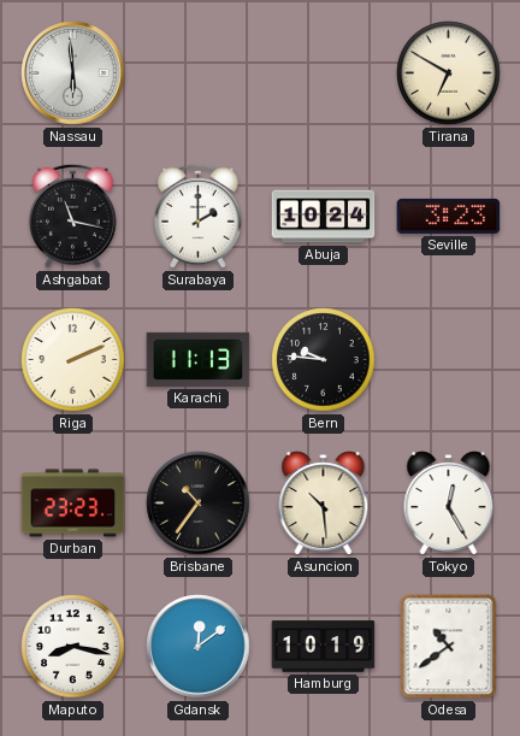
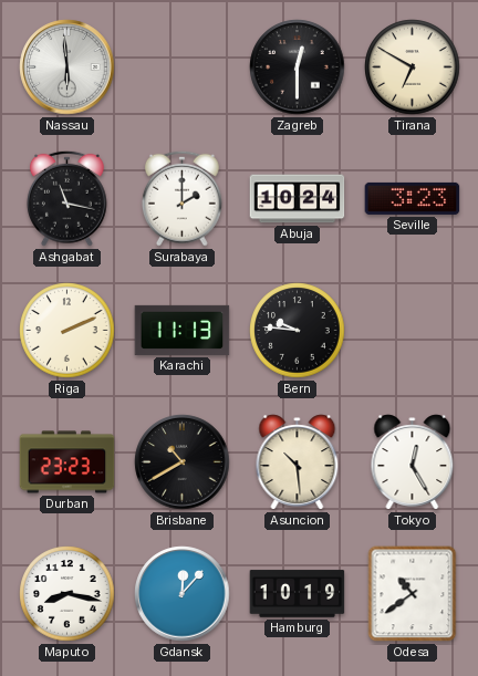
Zagreb: none -> 12:30
Brisbane: 10:36 -> 10:40
Gdansk: 12:09 -> 12:07
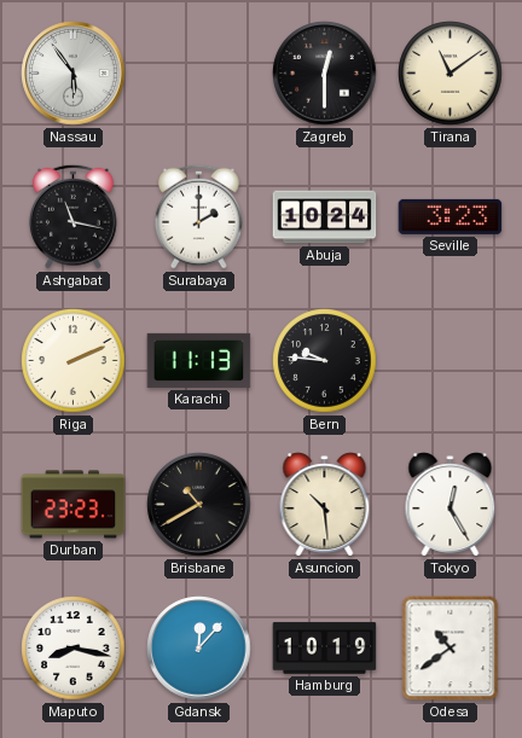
Nassau: 5:59 -> 5:54
Tirana: 6:50 -> 11:09
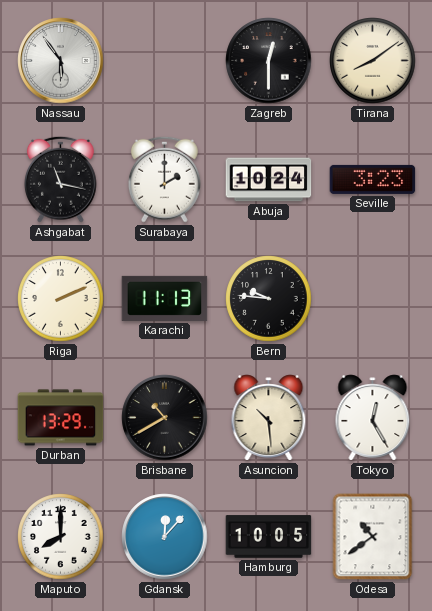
Tirana: 11:09 -> 8:09
Durban: 23:23 -> 13:29
Maputo: 8:17 -> 8:00
Hamburg: 10:19 -> 10:05
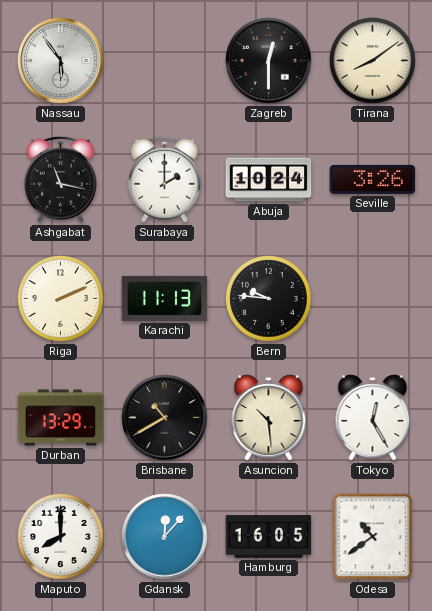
Seville: 3:23 -> 3:26
Hamburg: 10:05 -> 16:05
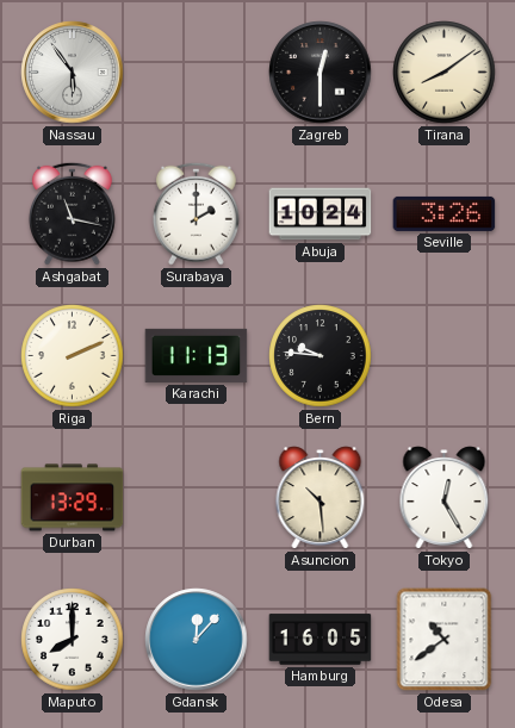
Brisbane: 10:40 -> none
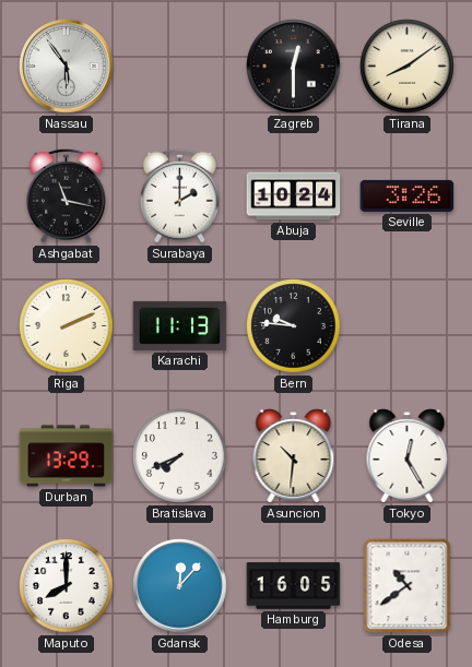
Bratislava: none -> 7:41
Asuncion: 10:29 -> 10:31
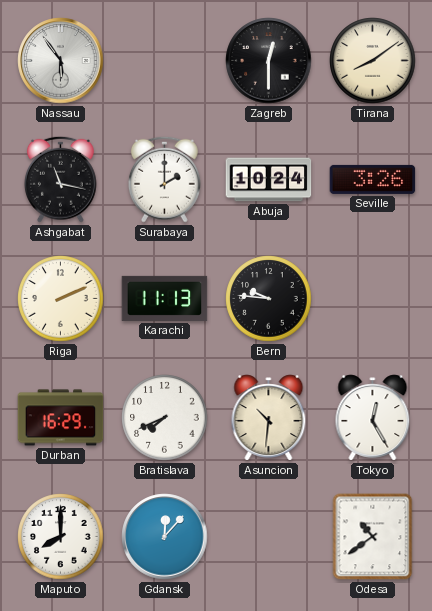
Durban: 13:29 -> 16:29
Hamburg: 16:05 -> none
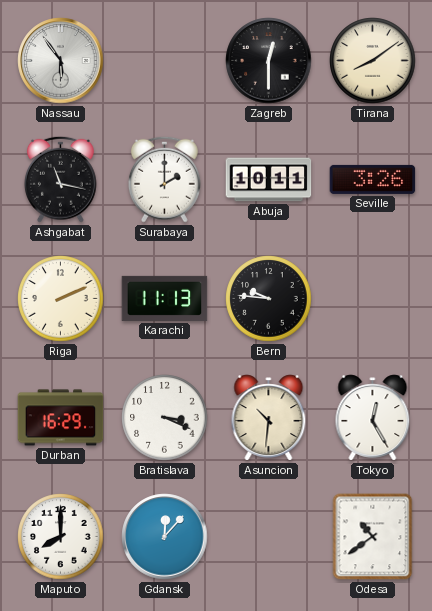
Abuja: 10:24 -> 10:11
Bratislava: 7:41 -> 3:19
